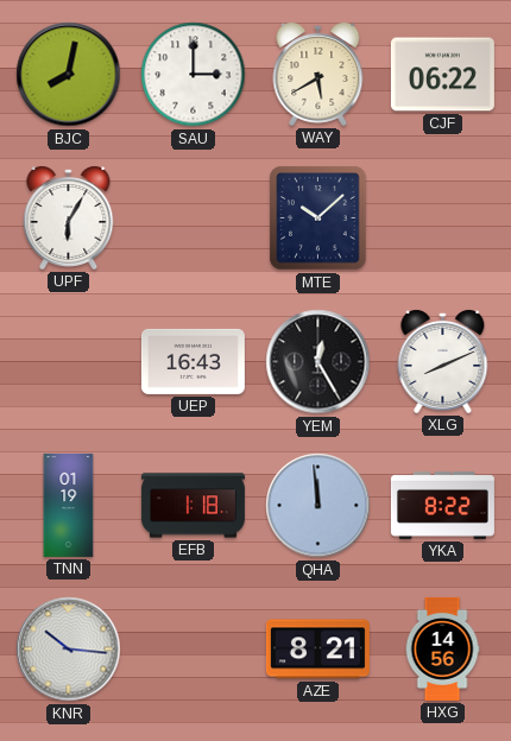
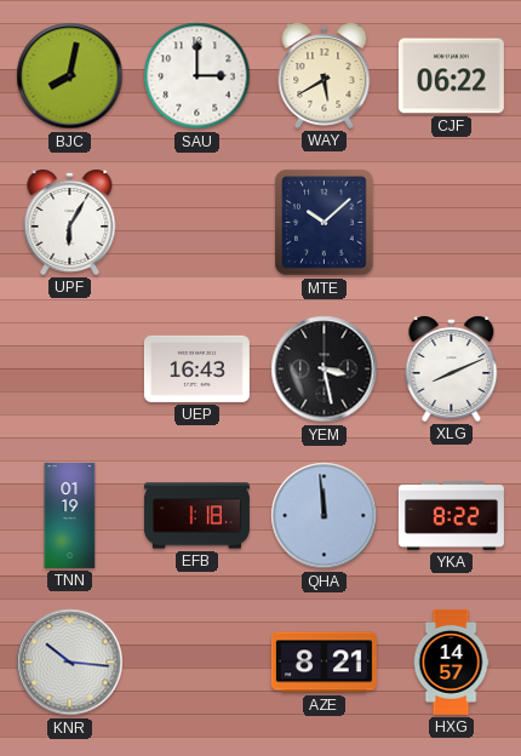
YEM: 12:25 -> 3:28
HXG: 14:56 -> 14:57
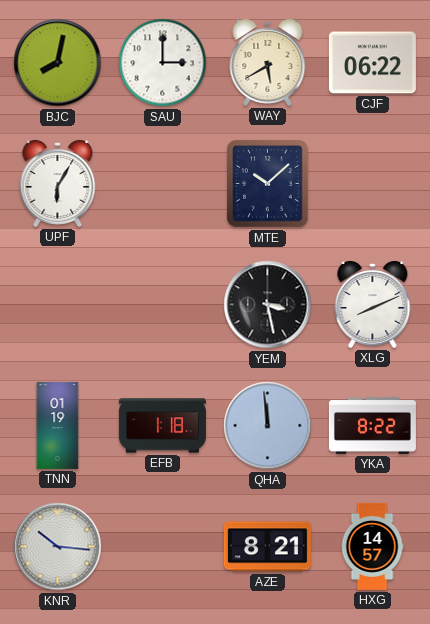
UEP: 16:43 -> none
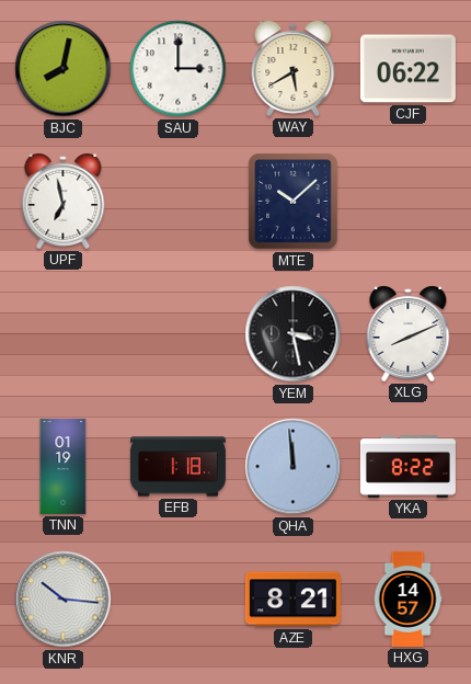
UPF: 6:05 -> 6:58
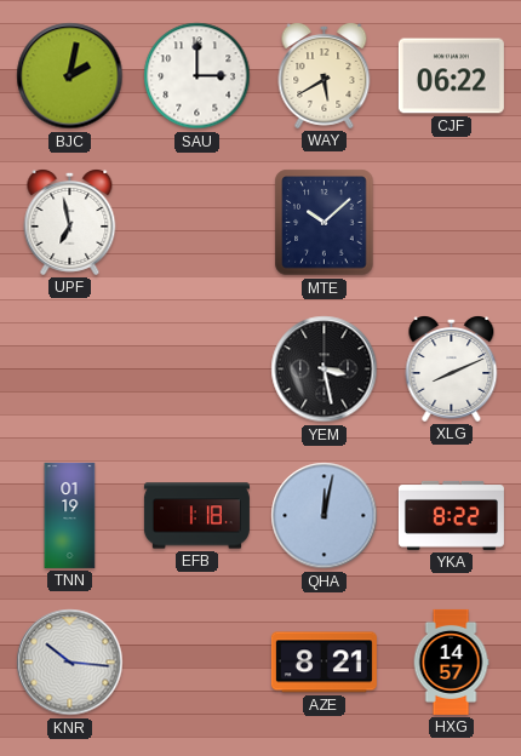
BJC: 8:02 -> 2:02
QHA: 11:59 -> 12:02
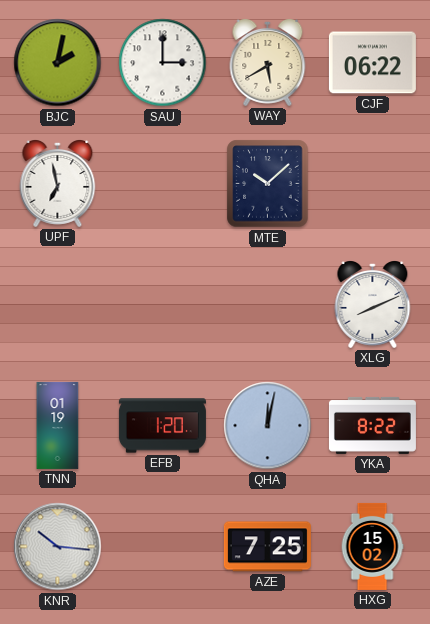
YEM: 3:28 -> none
EFB: 1:18 -> 1:20
AZE: 8:21 -> 7:25
HXG: 14:57 -> 15:02
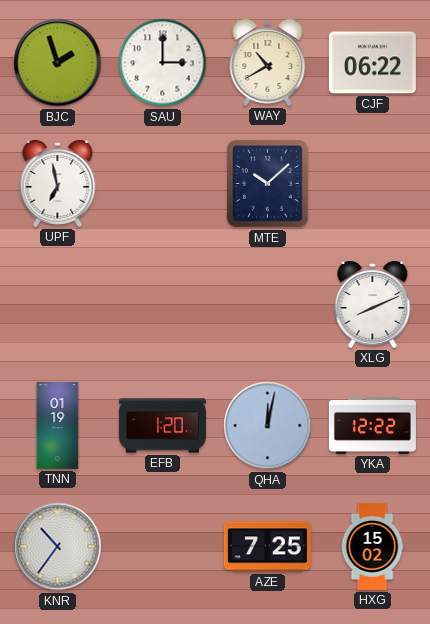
BJC: 2:02 -> 1:57
WAY: 5:40 -> 10:40
YKA: 8:22 -> 12:22
KNR: 10:16 -> 10:36
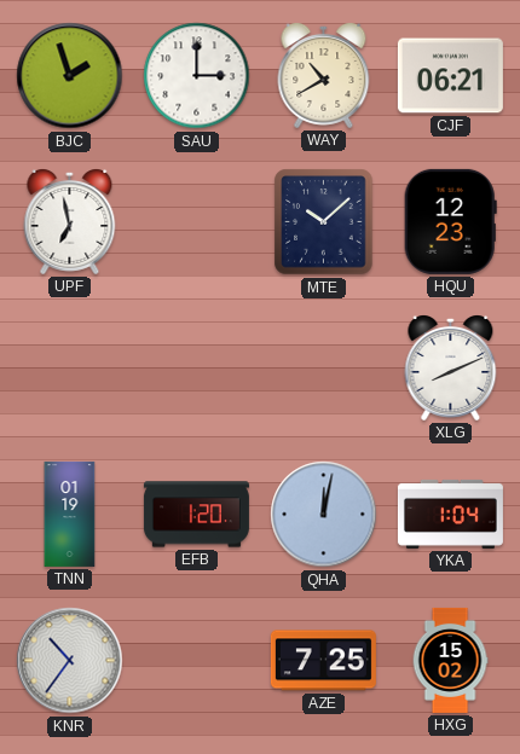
CJF: 06:22 -> 06:21
HQU: none -> 12:23
YKA: 12:22 -> 1:04
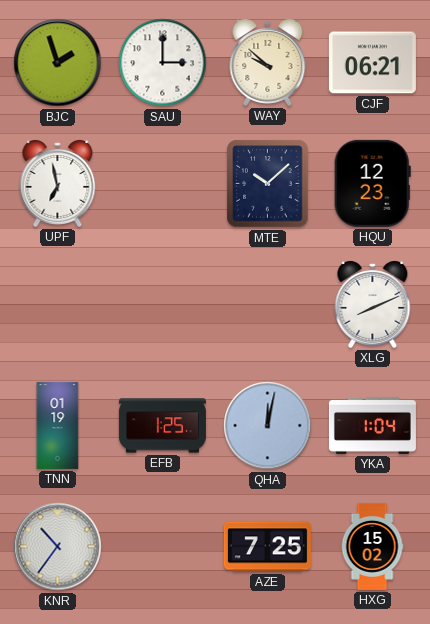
WAY: 10:40 -> 9:52
EFB: 1:20 -> 1:25
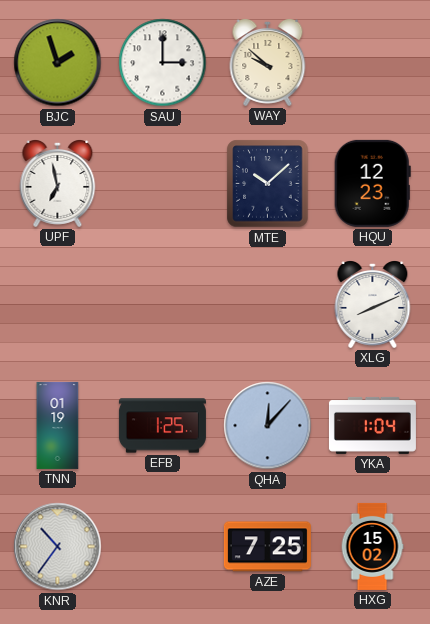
CJF: 06:21 -> none
QHA: 12:02 -> 12:07
